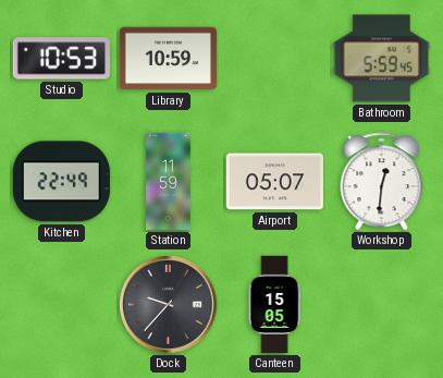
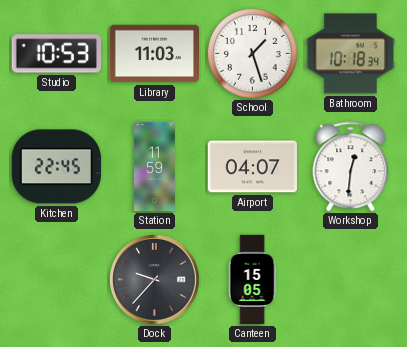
Library: 10:59 -> 11:03
School: none -> 1:27
Bathroom: 5:59 -> 10:18
Kitchen: 22:49 -> 22:45
Airport: 05:07 -> 04:07
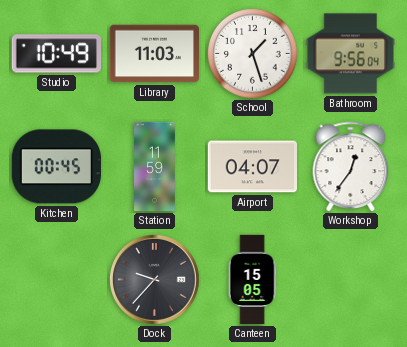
Studio: 10:53 -> 10:49
Bathroom: 10:18 -> 9:56
Kitchen: 22:45 -> 00:45
Workshop: 12:31 -> 12:36
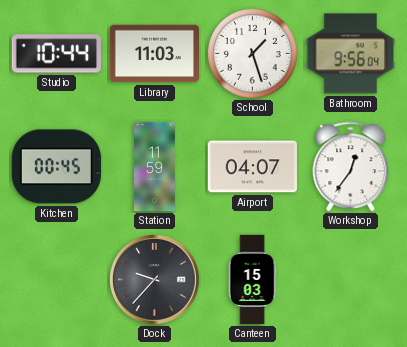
Studio: 10:49 -> 10:44
Canteen: 15:05 -> 15:03
